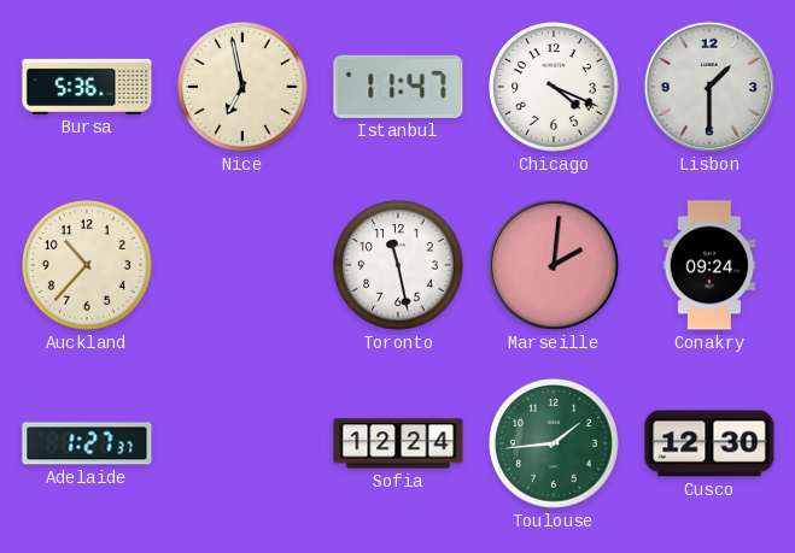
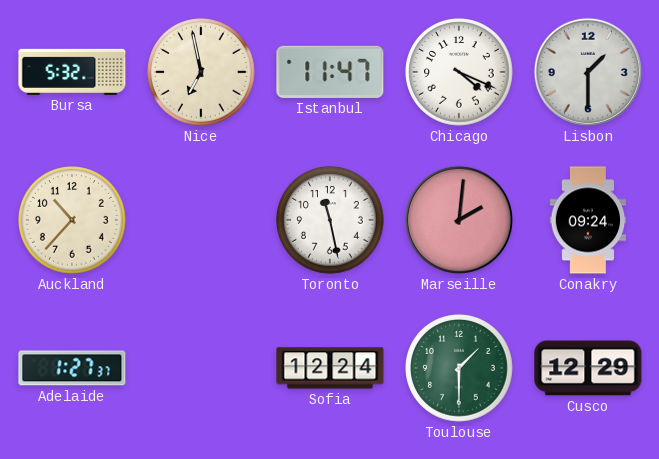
Bursa: 5:36 -> 5:32
Toulouse: 1:44 -> 1:30
Cusco: 12:30 -> 12:29
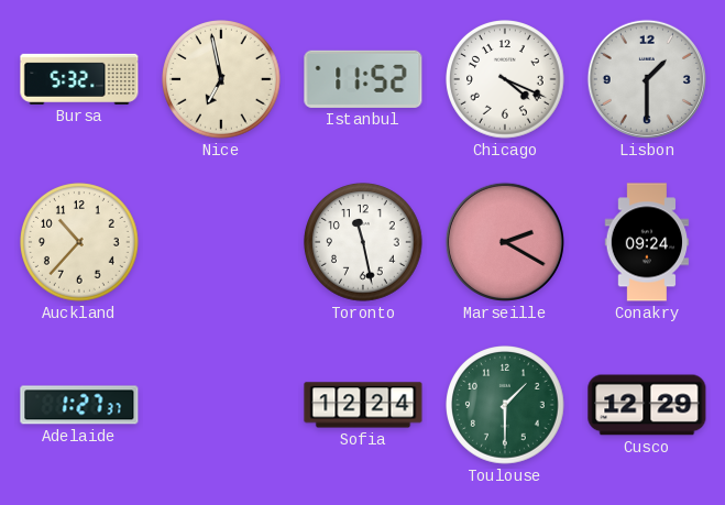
Istanbul: 11:47 -> 11:52
Marseille: 2:01 -> 2:20
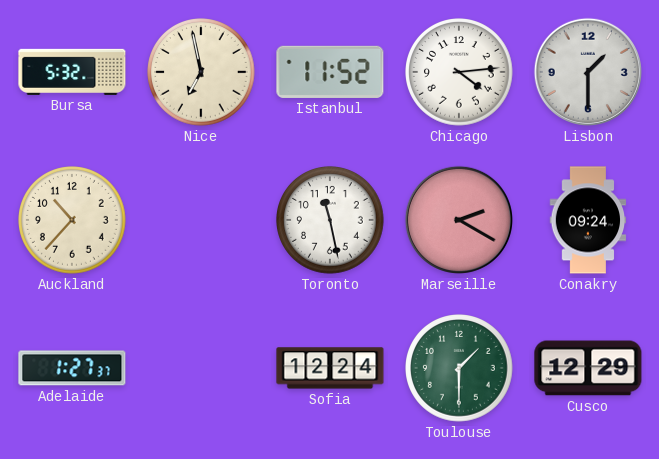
Chicago: 4:19 -> 4:14
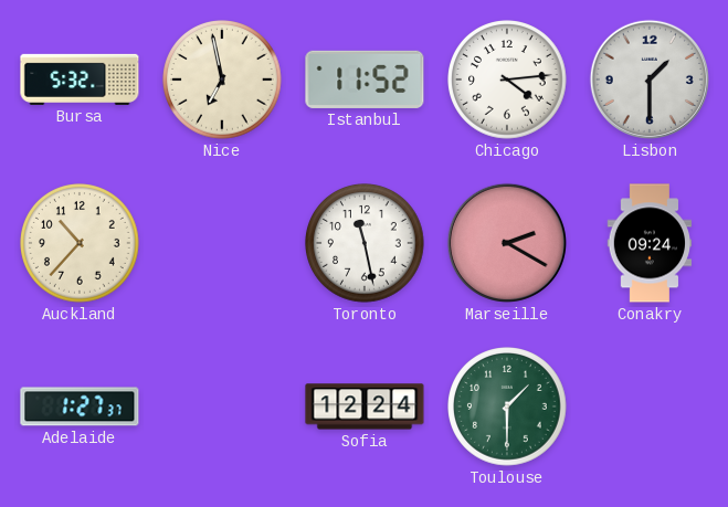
Cusco: 12:29 -> none
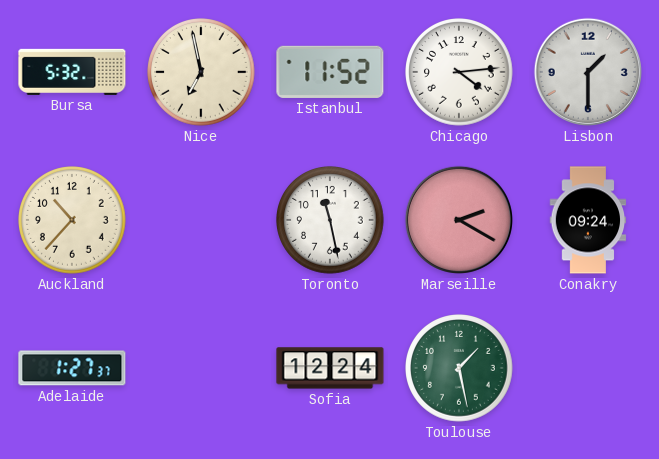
Toulouse: 1:30 -> 1:28
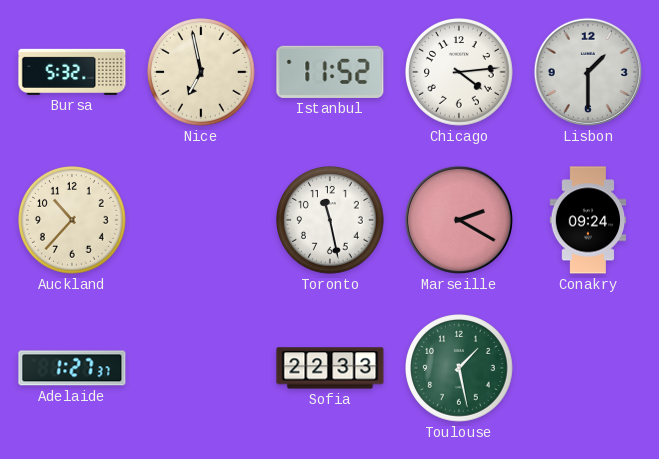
Sofia: 12:24 -> 22:33
